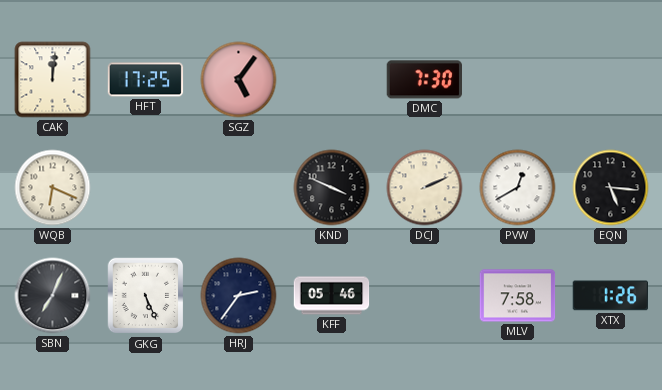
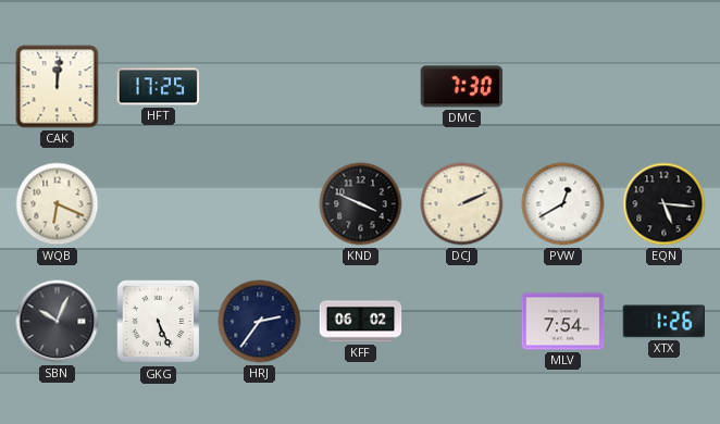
SGZ: 5:06 -> none
SBN: 7:04 -> 10:04
KFF: 05:46 -> 06:02
MLV: 7:58 -> 7:54
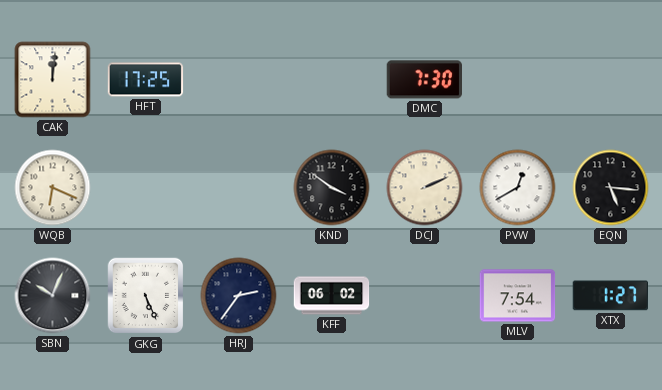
KND: 3:49 -> 3:51
XTX: 1:26 -> 1:27
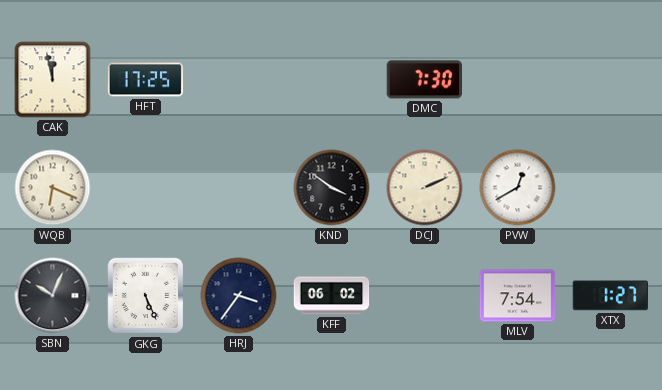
CAK: 12:01 -> 11:58
EQN: 5:16 -> none
HRJ: 2:36 -> 3:36
